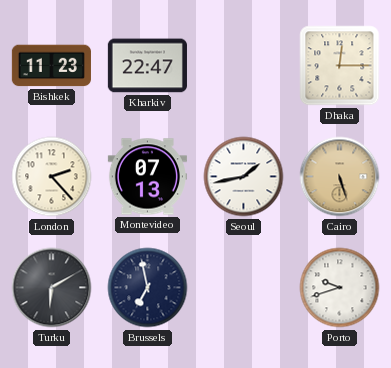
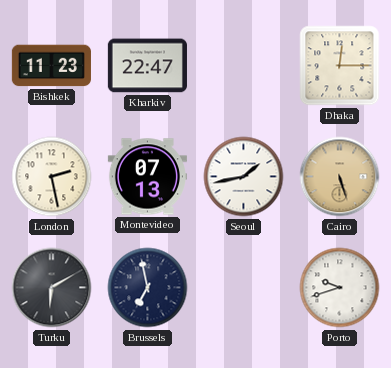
London: 2:23 -> 2:28
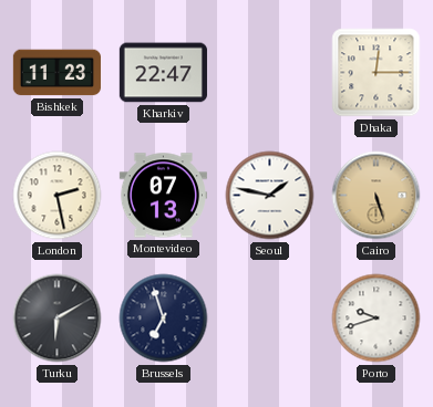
Seoul: 1:43 -> 1:47
Brussels: 6:58 -> 6:57
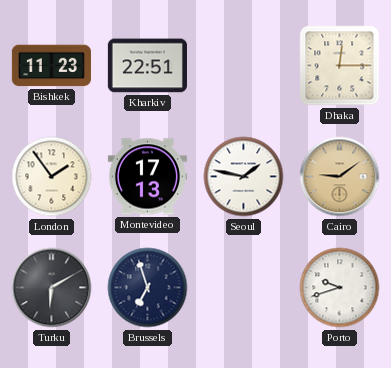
Kharkiv: 22:47 -> 22:51
London: 2:28 -> 1:54
Montevideo: 07:13 -> 17:13
Cairo: 5:27 -> 9:09
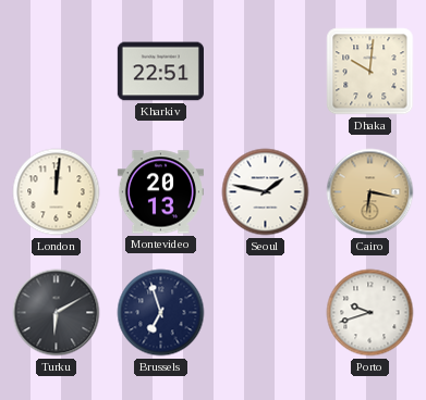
Bishkek: 11:23 -> none
Dhaka: 12:15 -> 10:01
London: 1:54 -> 12:01
Montevideo: 17:13 -> 20:13
Cairo: 9:09 -> 6:17
